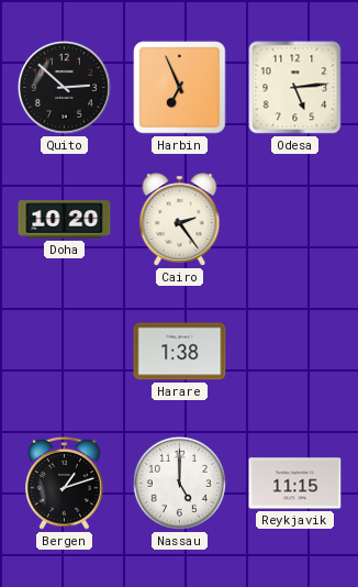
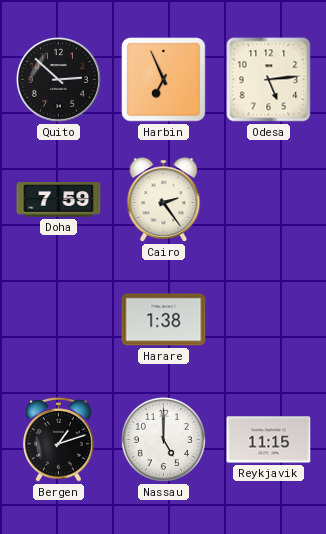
Doha: 10:20 -> 7:59
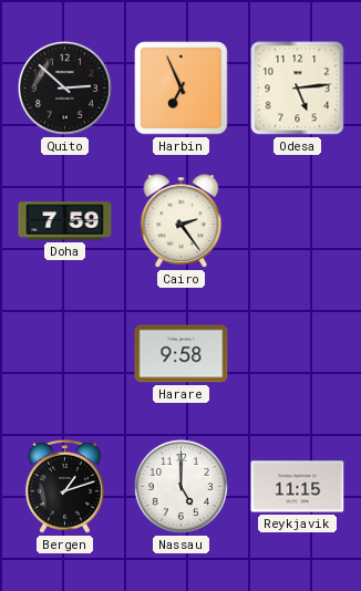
Harare: 1:38 -> 9:58
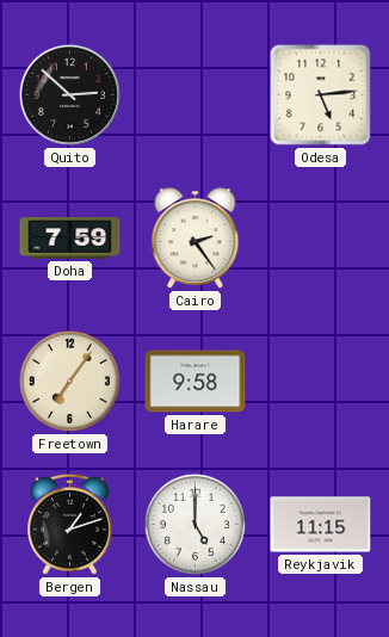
Harbin: 6:56 -> none
Freetown: none -> 7:06
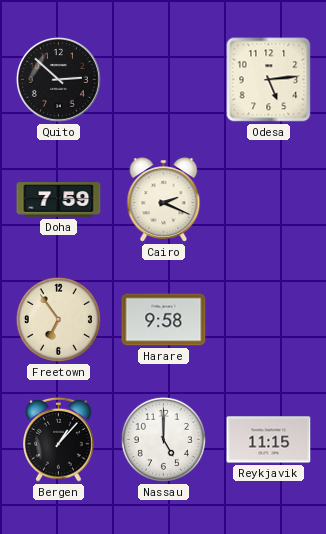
Cairo: 2:24 -> 2:19
Freetown: 7:06 -> 6:54
Bergen: 1:12 -> 1:07
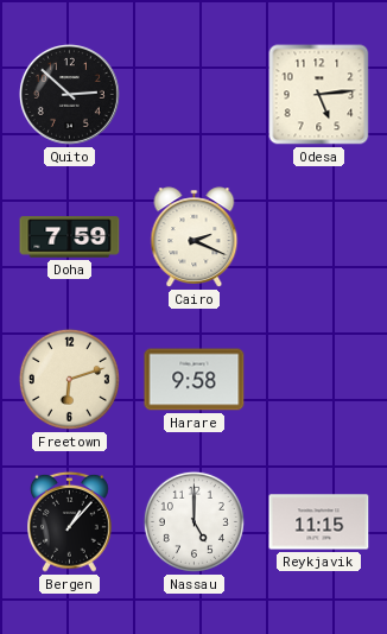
Freetown: 6:54 -> 6:12
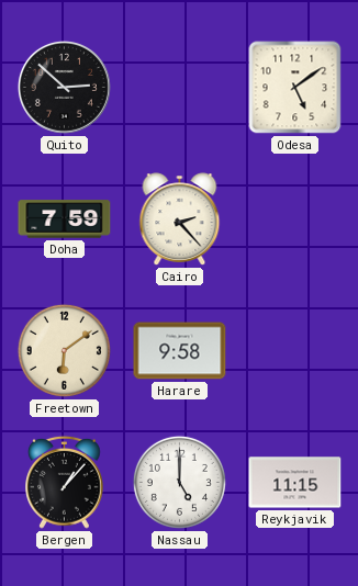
Odesa: 5:14 -> 5:09
Cairo: 2:19 -> 2:23
Freetown: 6:12 -> 6:09
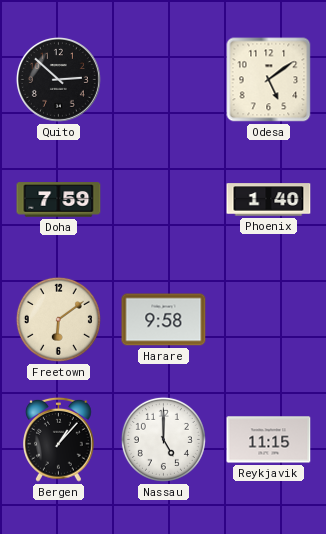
Cairo: 2:23 -> none
Phoenix: none -> 1:40
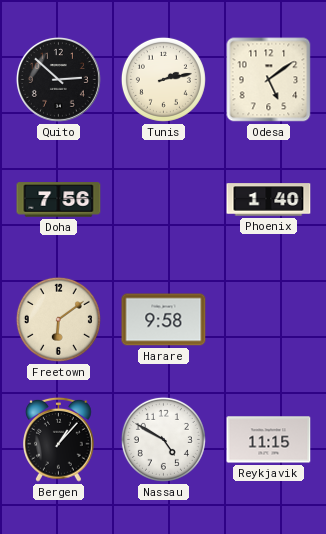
Tunis: none -> 2:13
Doha: 7:59 -> 7:56
Nassau: 5:00 -> 4:50
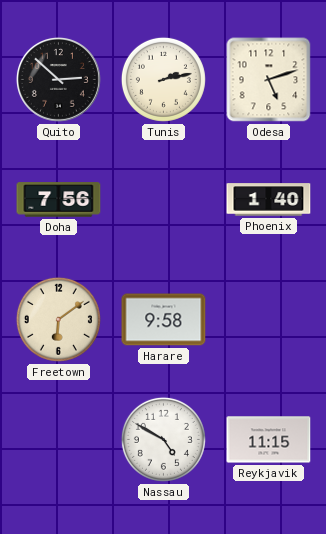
Odesa: 5:09 -> 5:12
Bergen: 1:07 -> none
